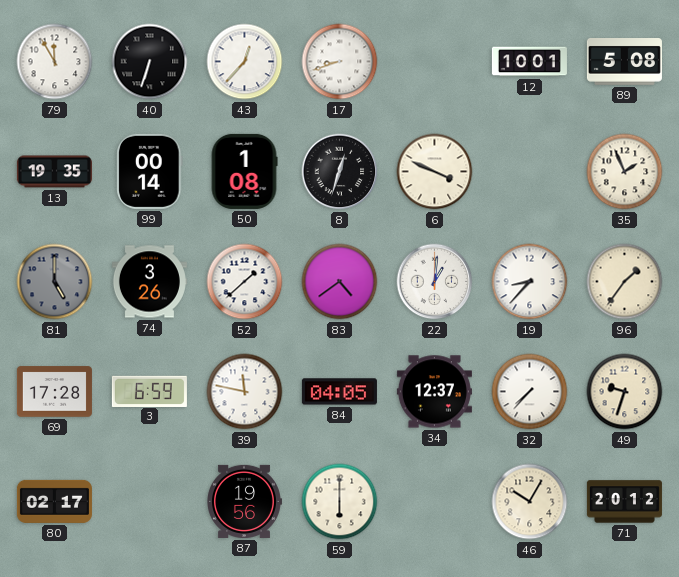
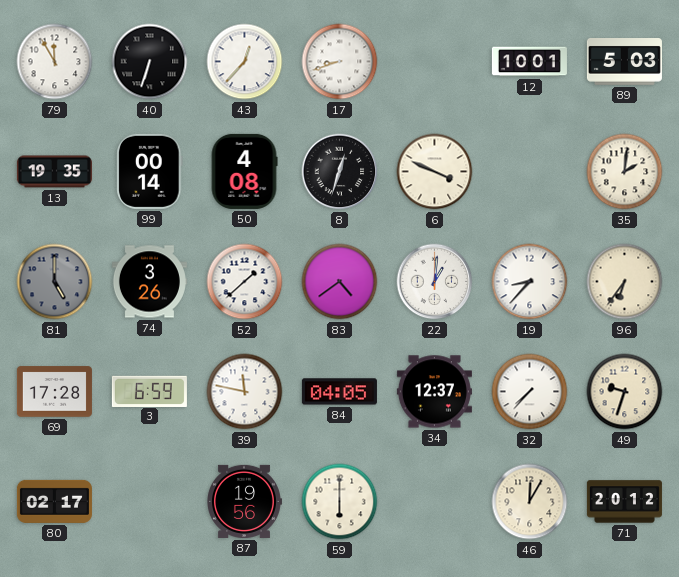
89: 5:08 -> 5:03
50: 1:08 -> 4:08
35: 1:56 -> 2:01
96: 1:36 -> 6:36
46: 10:05 -> 12:05
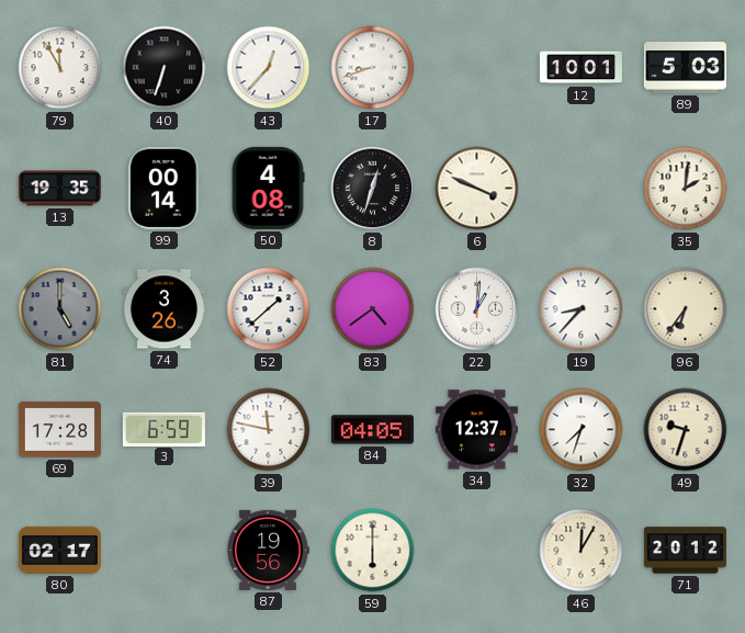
32: 7:37 -> 7:33
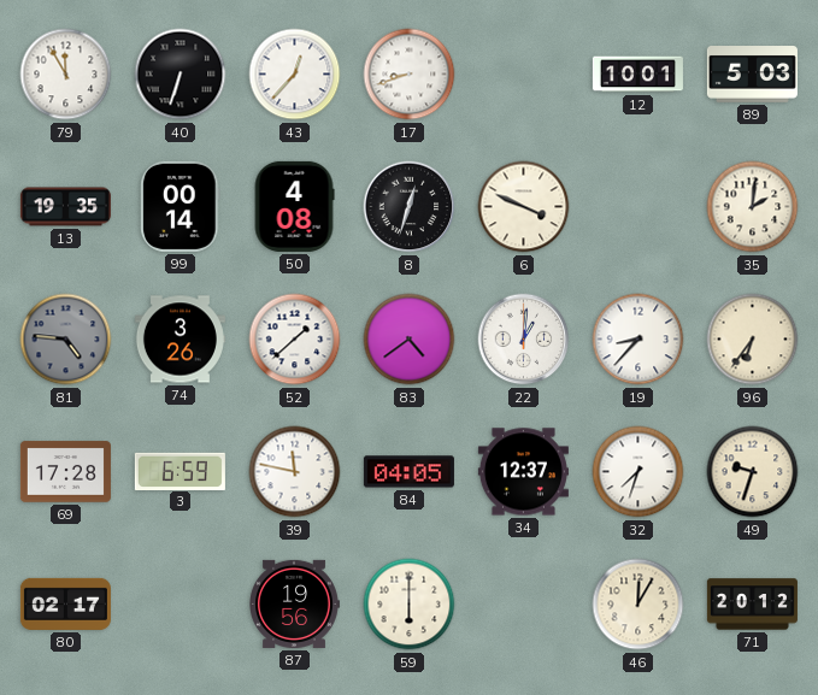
81: 5:00 -> 4:46
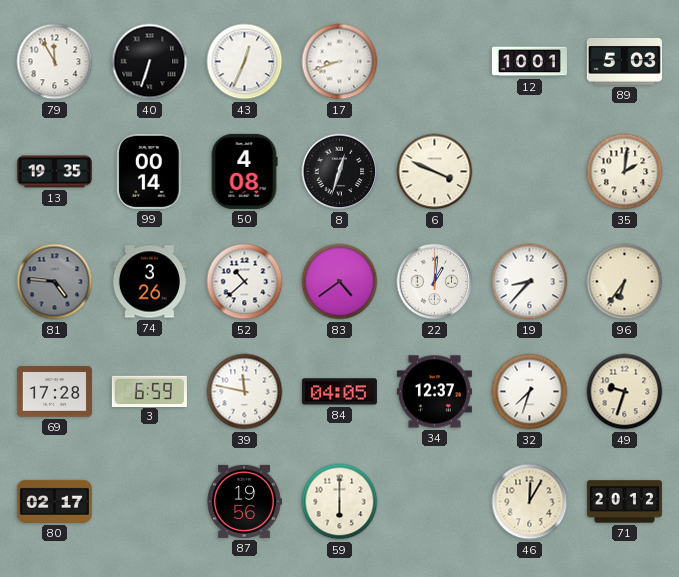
43: 12:37 -> 12:34
52: 1:38 -> 10:38
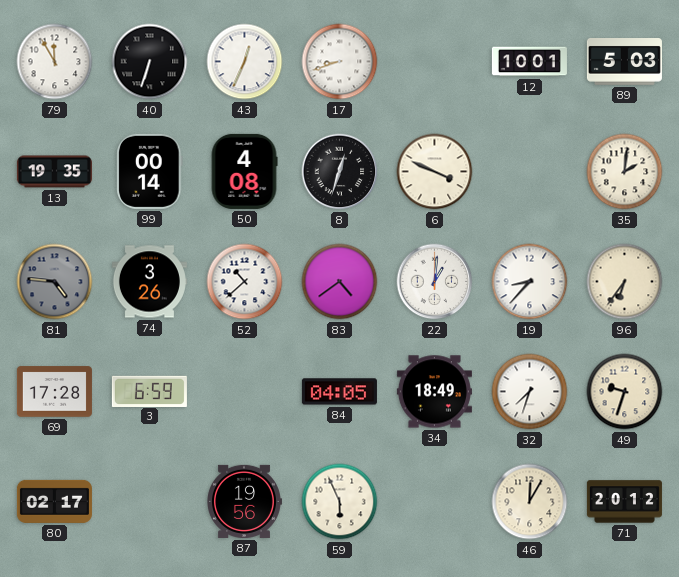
39: 11:47 -> none
34: 12:37 -> 18:49
59: 6:00 -> 5:56
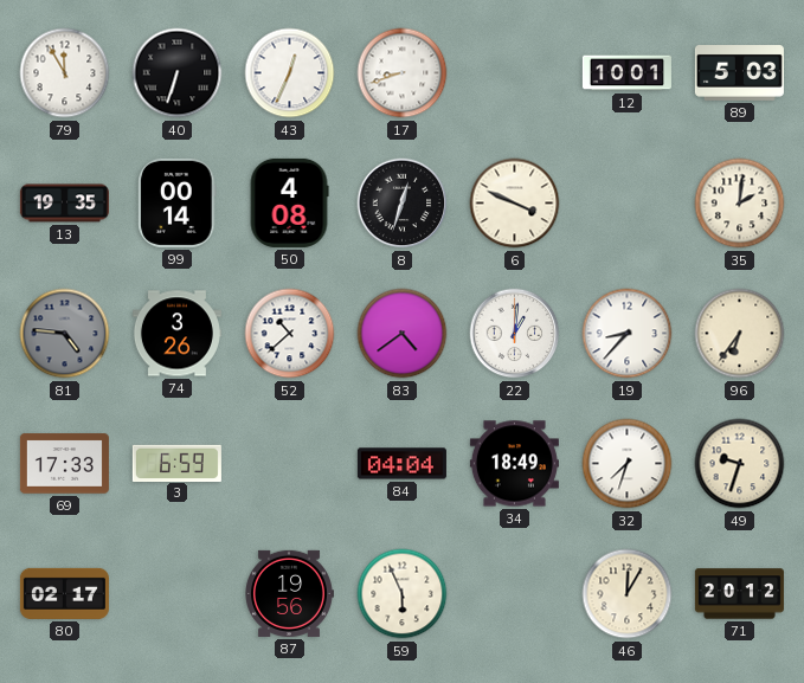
69: 17:28 -> 17:33
84: 04:05 -> 04:04
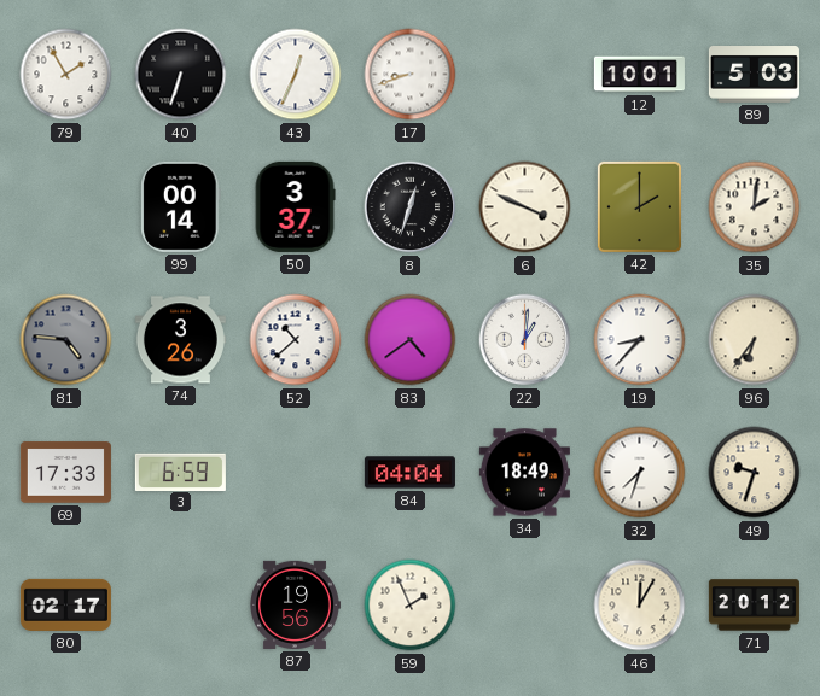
79: 11:55 -> 1:55
13: 19:35 -> none
50: 4:08 -> 3:37
42: none -> 2:00
59: 5:56 -> 1:56
